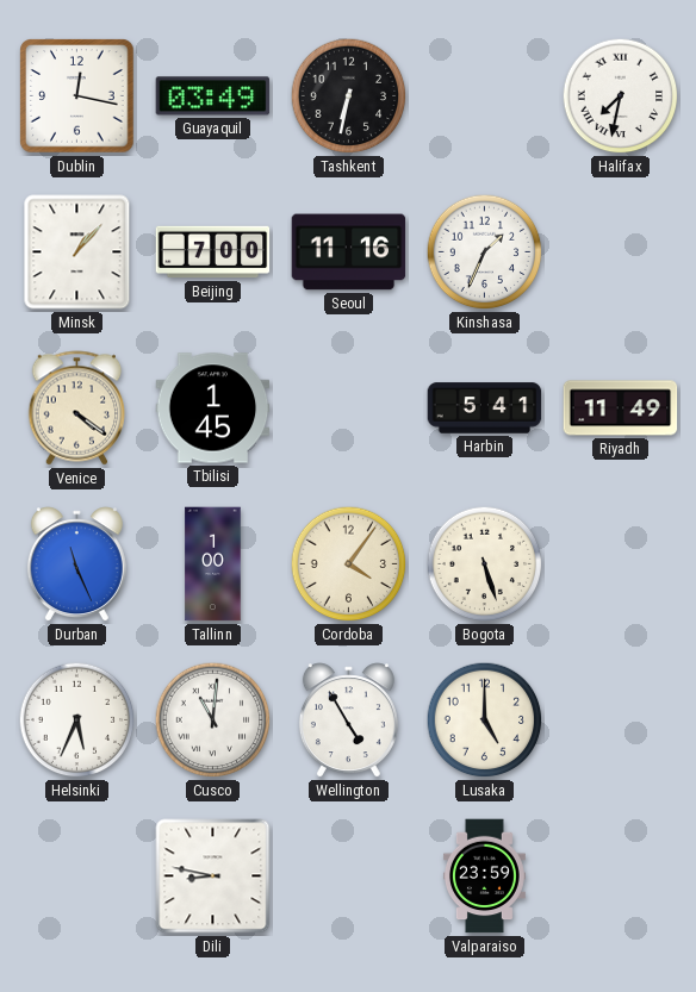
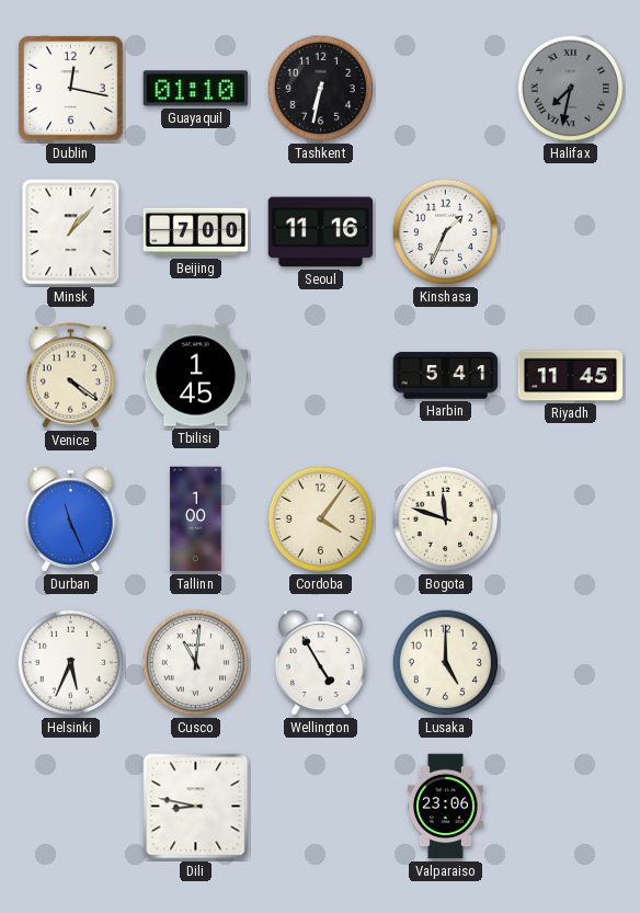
Guayaquil: 03:49 -> 01:10
Halifax dial: white -> grey
Riyadh: 11:49 -> 11:45
Bogota: 5:27 -> 11:48
Valparaiso: 23:59 -> 23:06
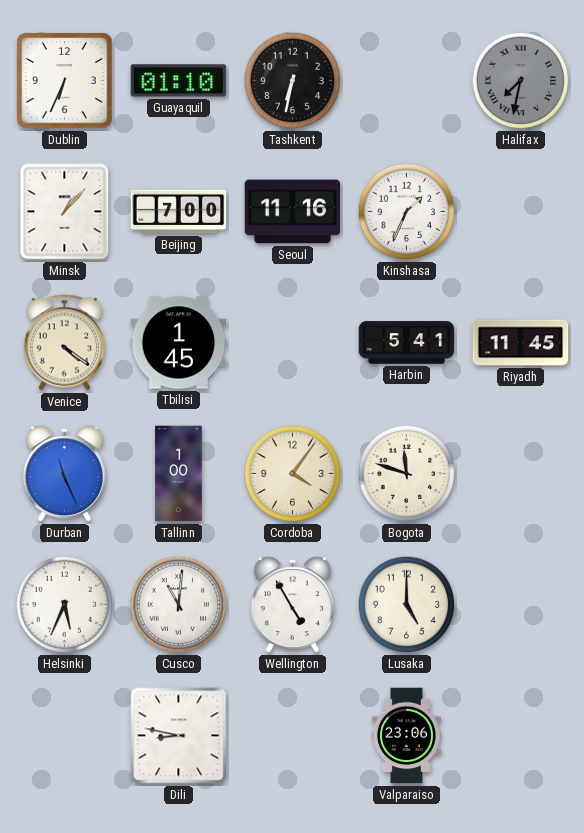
Dublin: 12:17 -> 6:34
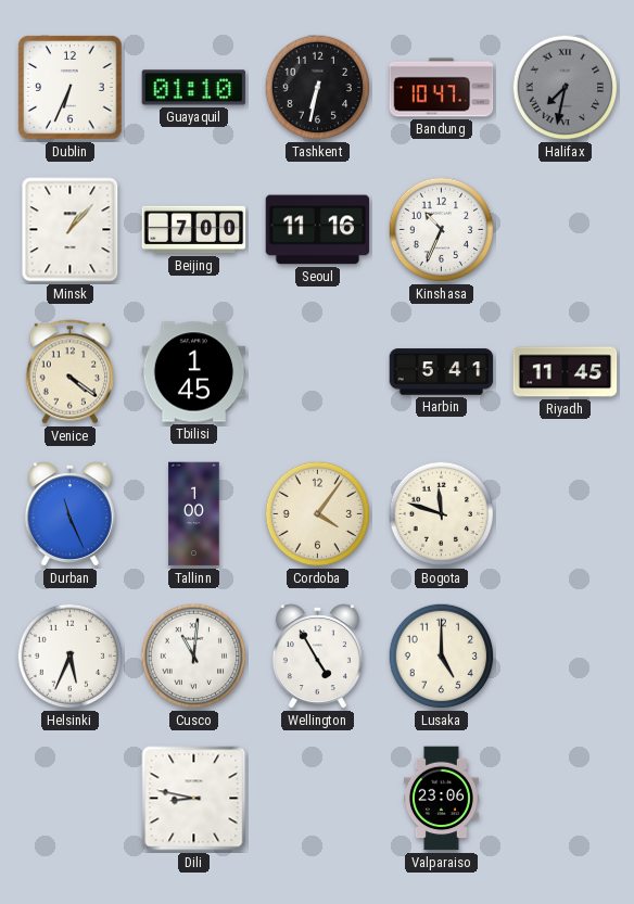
Bandung: none -> 10:47
Kinshasa: 1:34 -> 10:34
